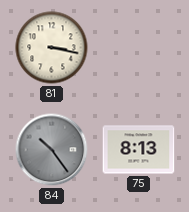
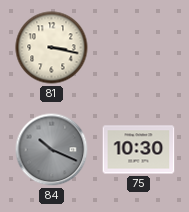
84: 10:24 -> 10:19
75: 8:13 -> 10:30
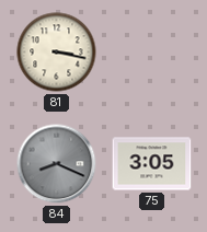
84: 10:19 -> 8:19
75: 10:30 -> 3:05
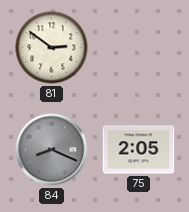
81: 3:17 -> 2:51
75: 3:05 -> 2:05
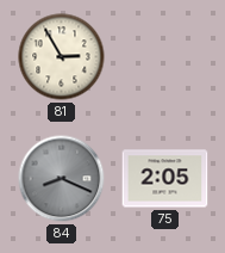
81: 2:51 -> 2:55
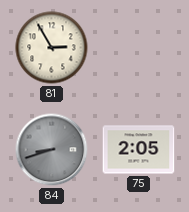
84: 8:19 -> 8:42
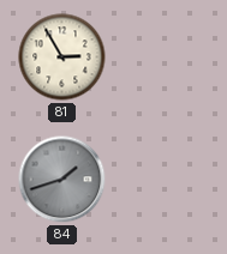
84: 8:42 -> 1:42
75: 2:05 -> none
